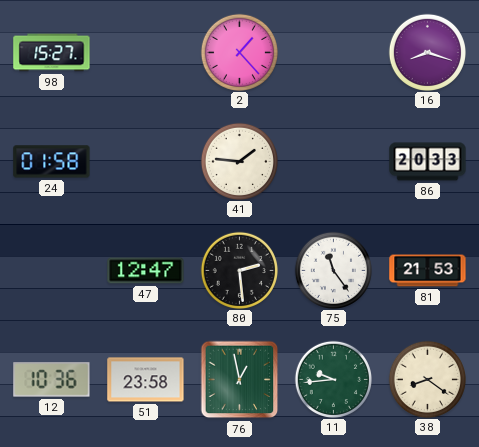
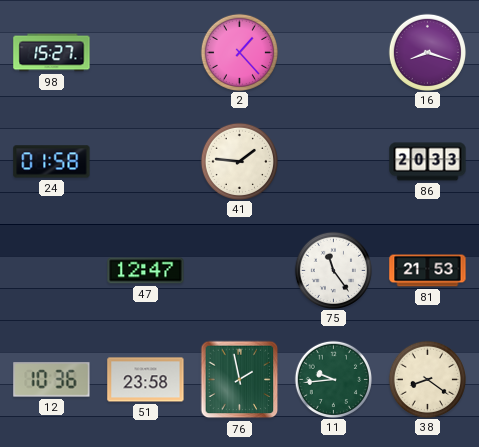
80: 2:29 -> none
76: 12:58 -> 1:58
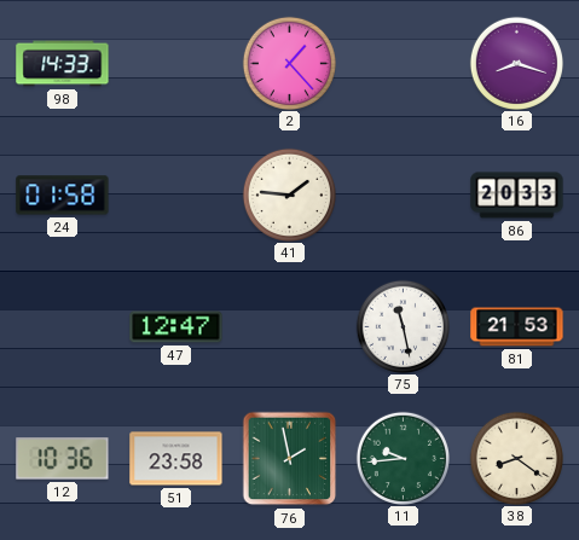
98: 15:27 -> 14:33
75: 11:24 -> 11:28
